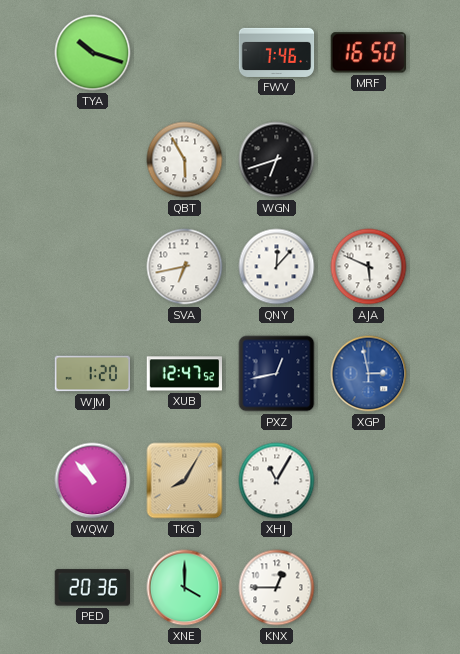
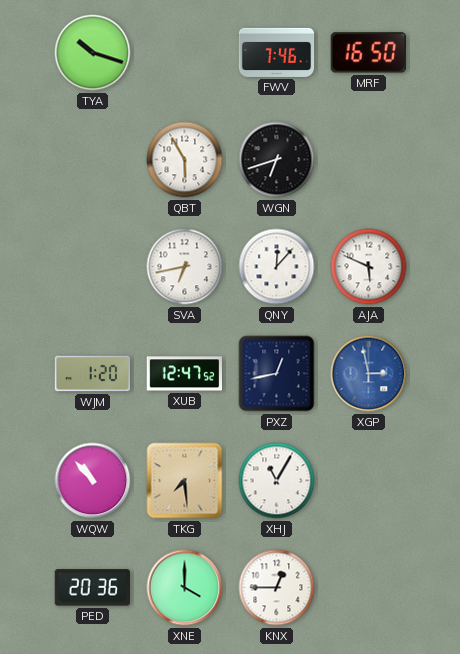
TKG: 8:05 -> 7:29
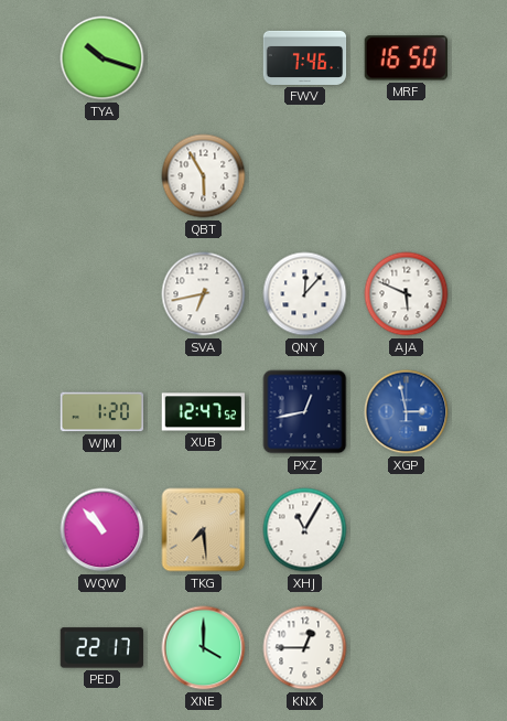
WGN: 6:42 -> none
PED: 20:36 -> 22:17
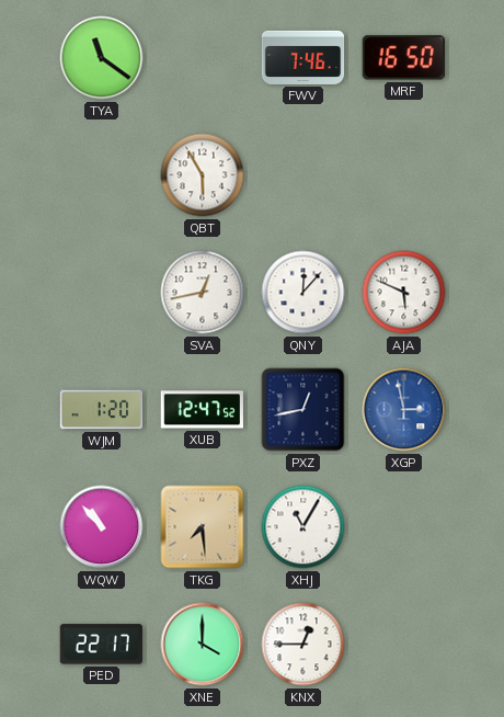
TYA: 10:18 -> 11:21
SVA: 6:43 -> 12:43
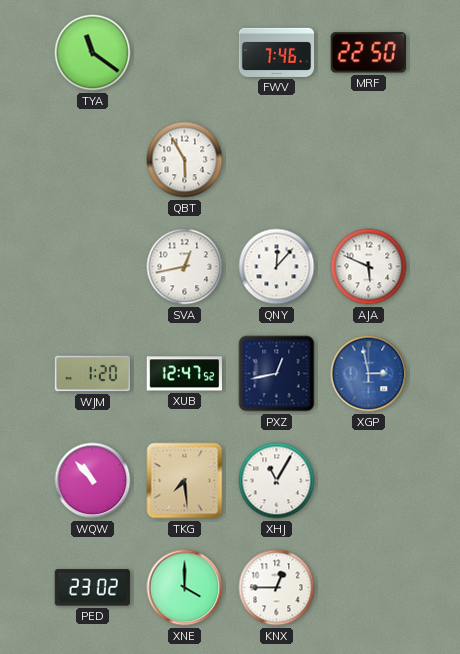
MRF: 16:50 -> 22:50
PED: 22:17 -> 23:02
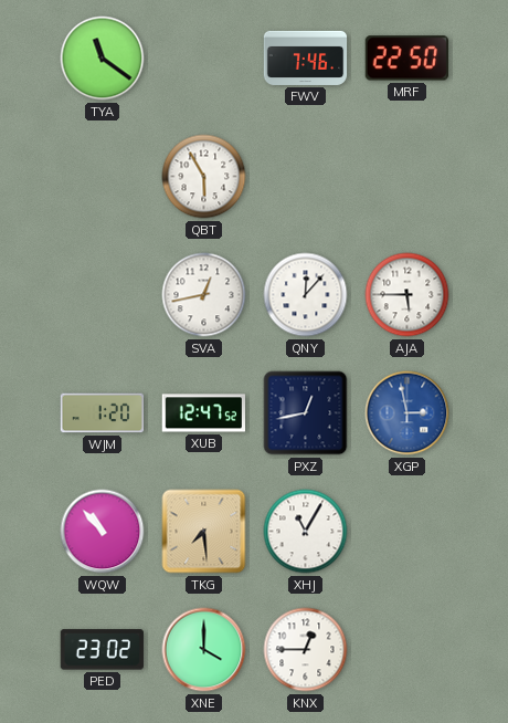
AJA: 5:49 -> 5:45
